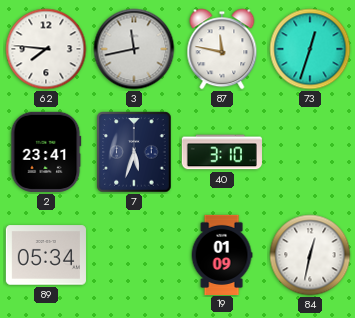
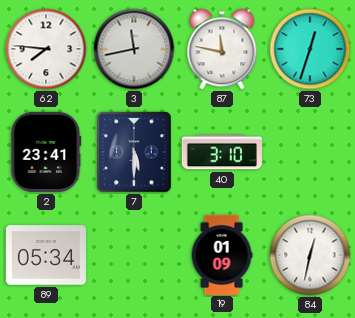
7: 5:33 -> 5:30
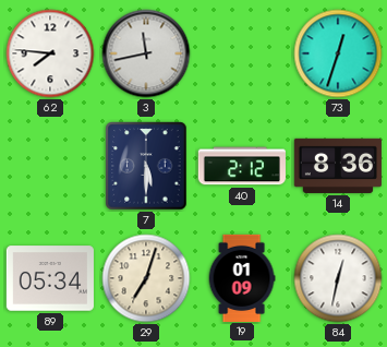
87: 11:47 -> none
2: 23:41 -> none
40: 3:10 -> 2:12
14: none -> 8:36
29: none -> 7:03
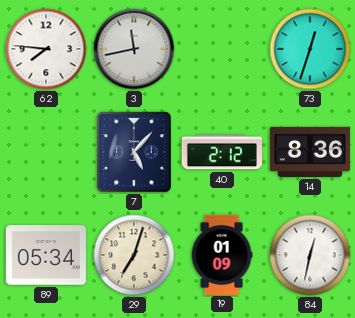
7: 5:30 -> 5:07
